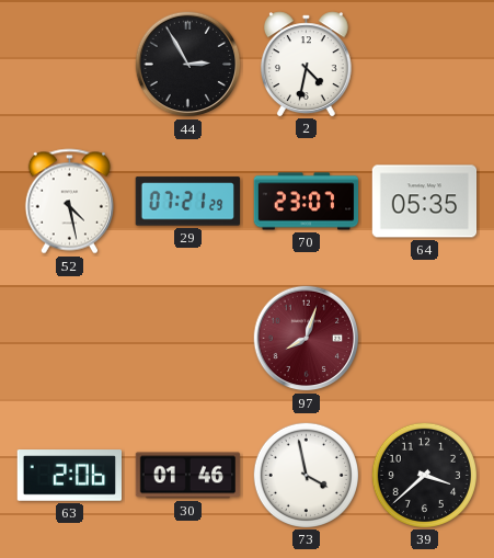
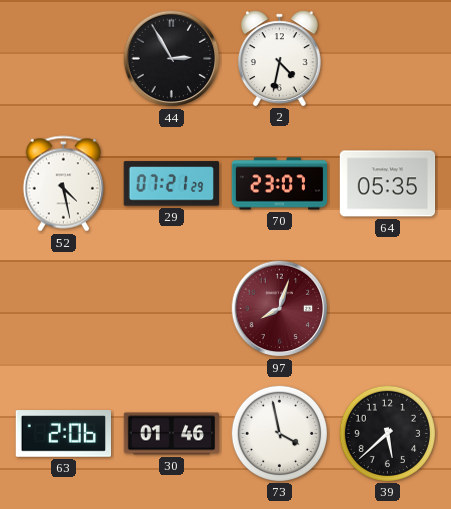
39: 3:38 -> 5:38
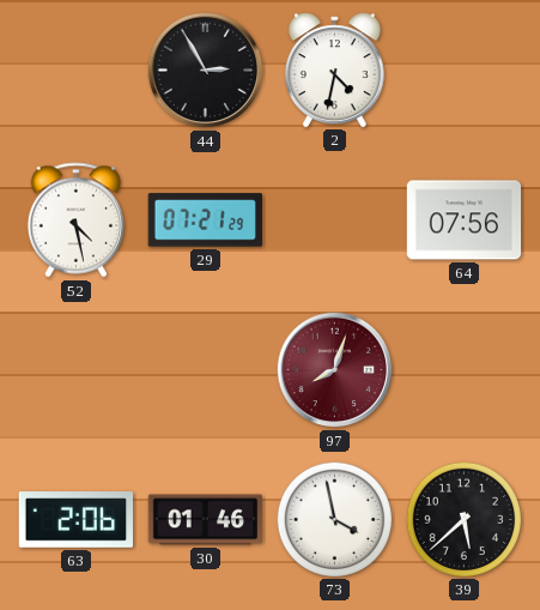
70: 23:07 -> none
64: 05:35 -> 07:56
